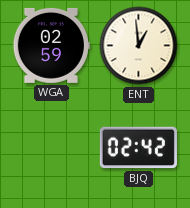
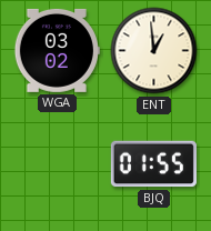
WGA: 02:59 -> 03:02
BJQ: 02:42 -> 01:55
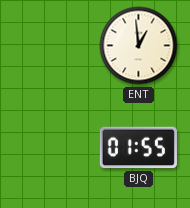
WGA: 03:02 -> none
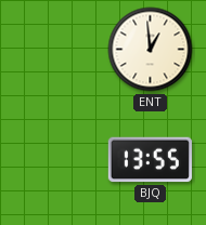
BJQ: 01:55 -> 13:55
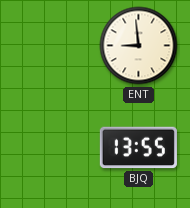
ENT: 12:59 -> 8:59
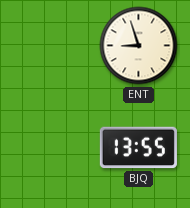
ENT: 8:59 -> 8:57
